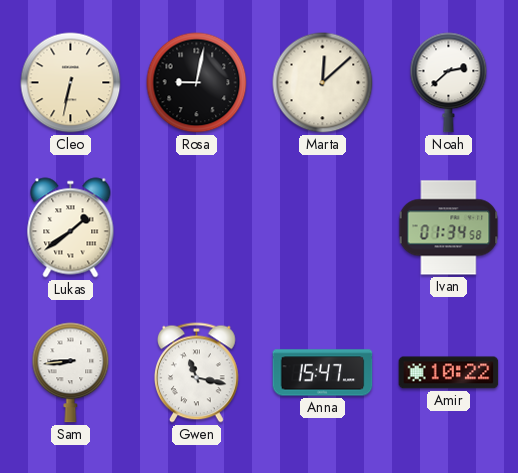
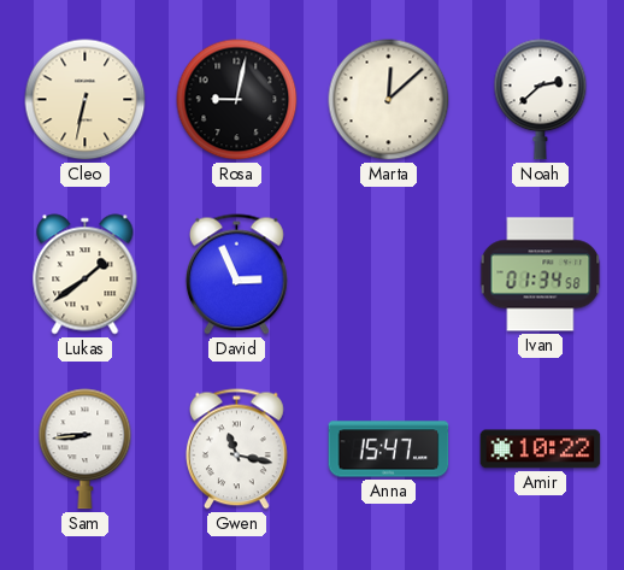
David: none -> 2:56
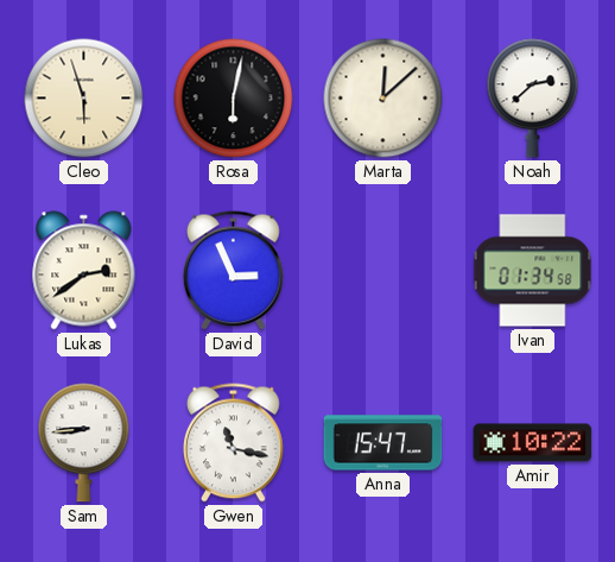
Cleo: 6:32 -> 5:57
Rosa: 9:02 -> 6:02
Lukas: 1:39 -> 2:39
